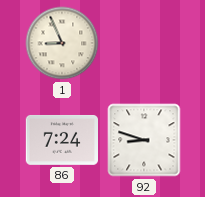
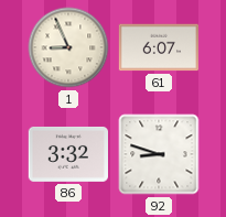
61: none -> 6:07
86: 7:24 -> 3:32
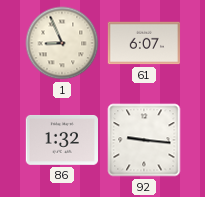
86: 3:32 -> 1:32
92: 8:48 -> 9:16
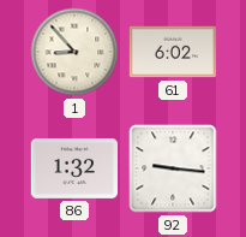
1: 8:56 -> 8:53
61: 6:07 -> 6:02
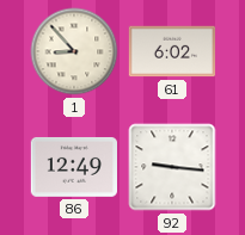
86: 1:32 -> 12:49
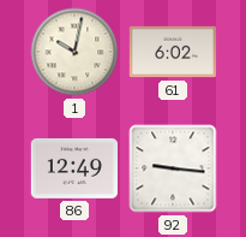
1: 8:53 -> 10:02
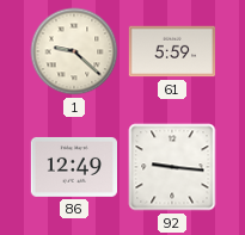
1: 10:02 -> 9:22
61: 6:02 -> 5:59
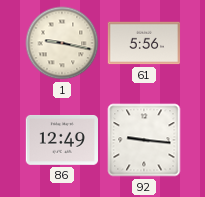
1: 9:22 -> 9:17
61: 5:59 -> 5:56
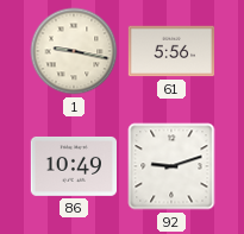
86: 12:49 -> 10:49
92: 9:16 -> 9:12
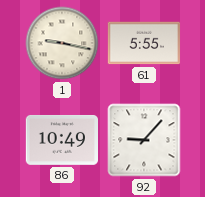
61: 5:56 -> 5:55
92: 9:12 -> 9:07
